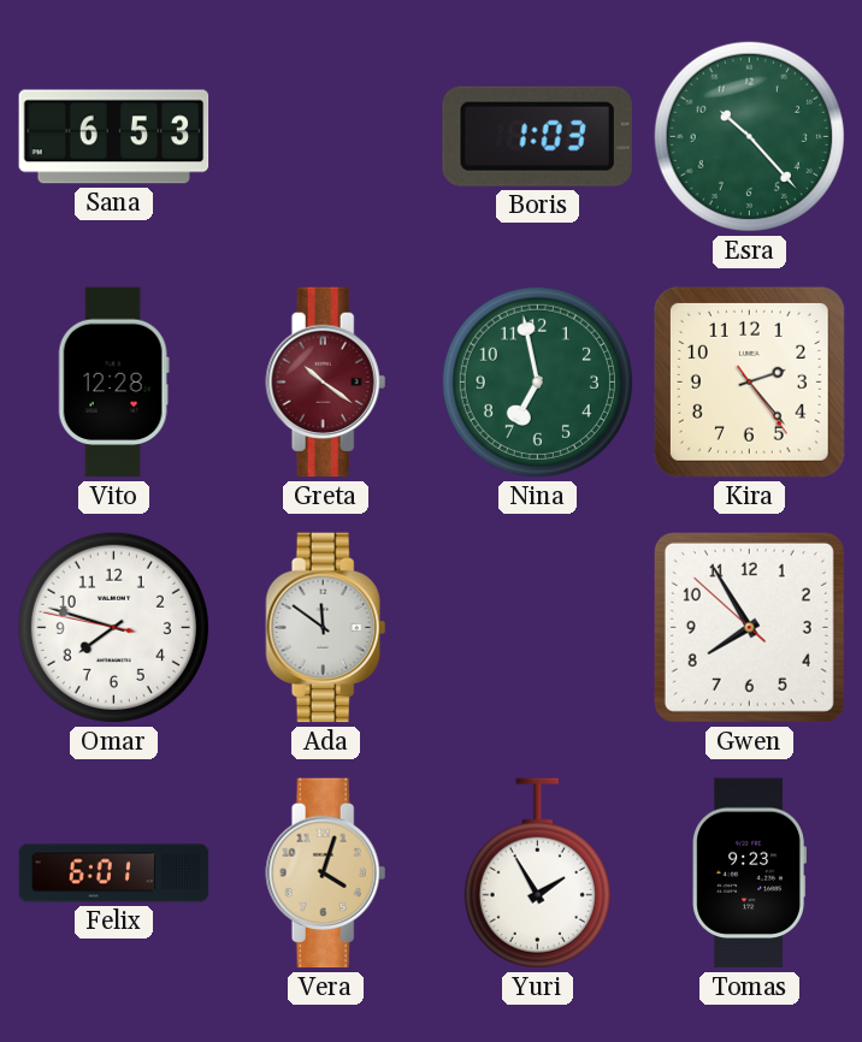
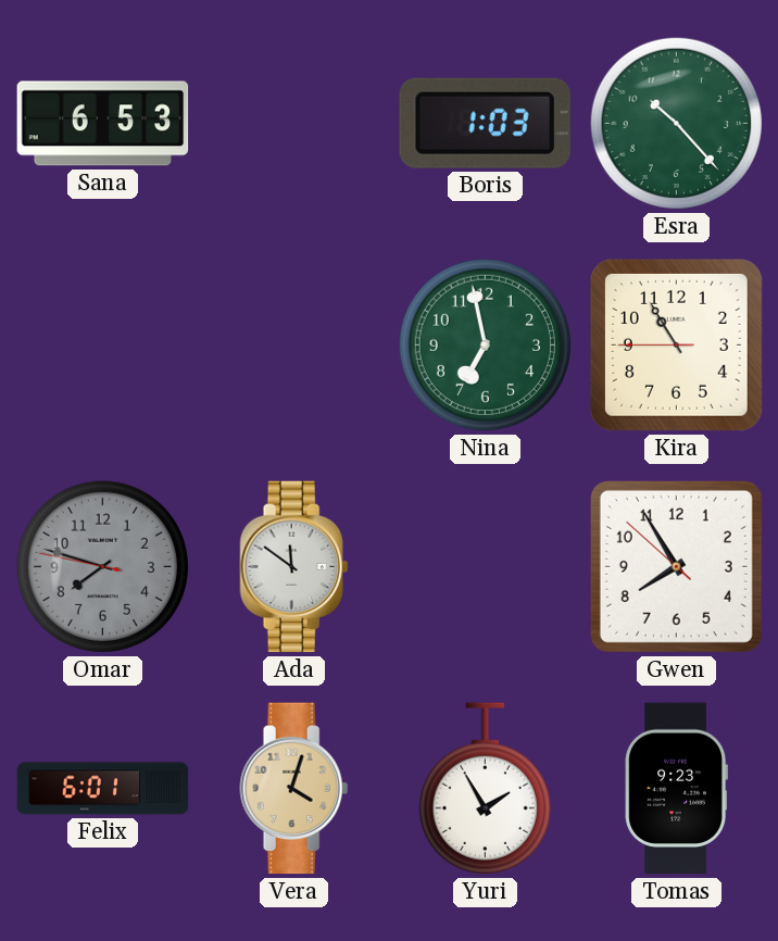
Vito: 12:28 -> none
Greta: 10:21 -> none
Kira: 2:23 -> 10:54
Omar dial: white -> grey
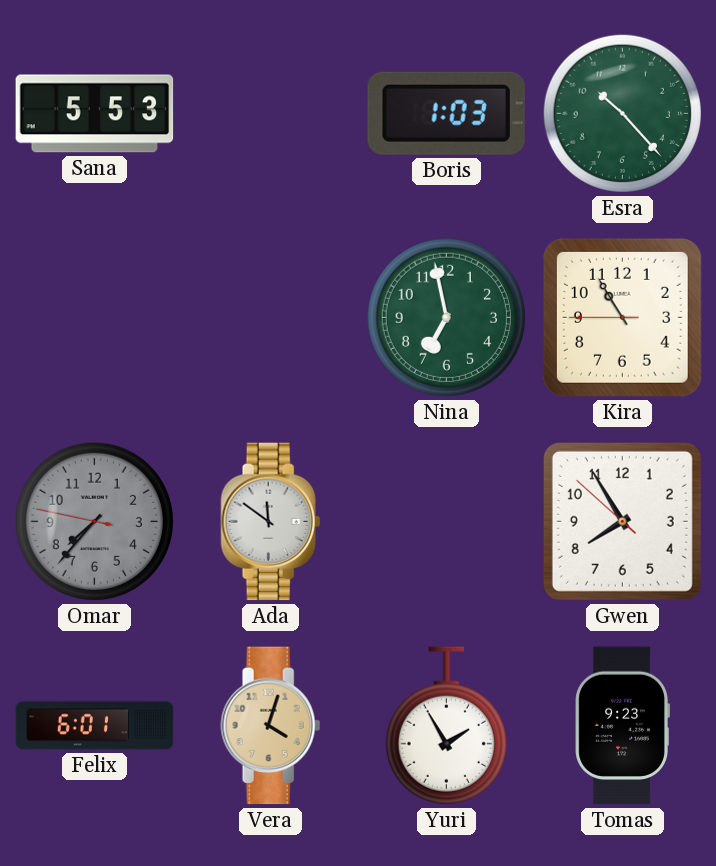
Sana: 6:53 -> 5:53
Omar: 7:47 -> 7:36
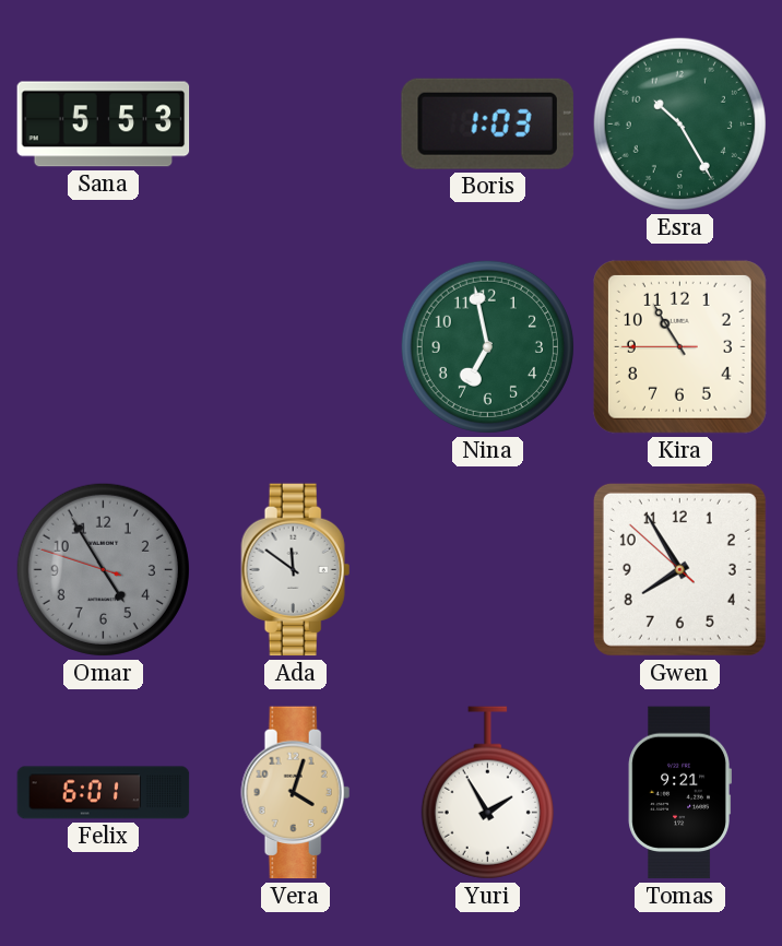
Esra: 10:23 -> 10:25
Omar: 7:36 -> 4:54
Tomas: 9:23 -> 9:21
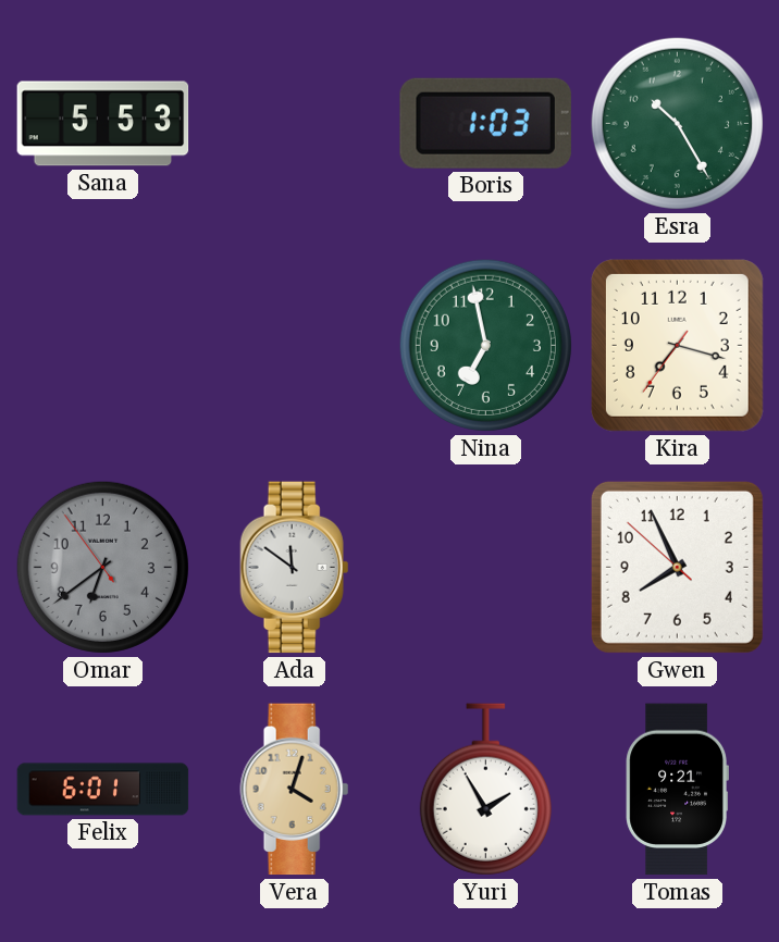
Kira: 10:54 -> 7:17
Omar: 4:54 -> 6:38
Gwen: 7:54 -> 7:55
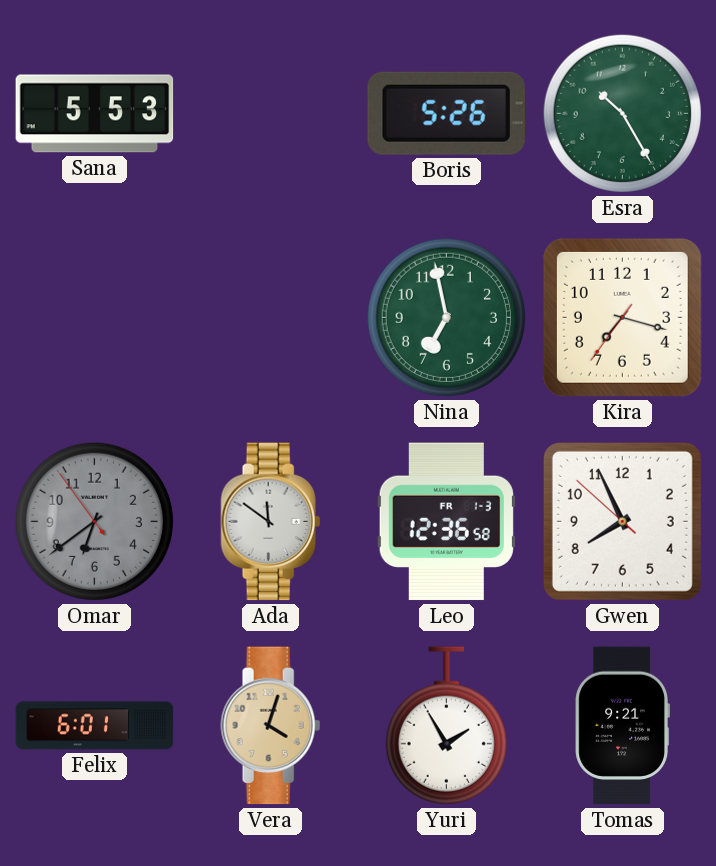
Boris: 1:03 -> 5:26
Leo: none -> 12:36
